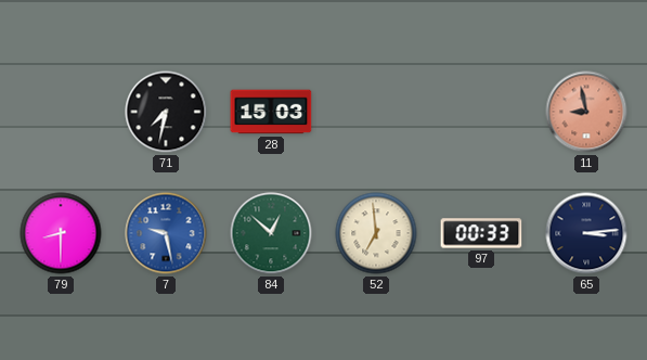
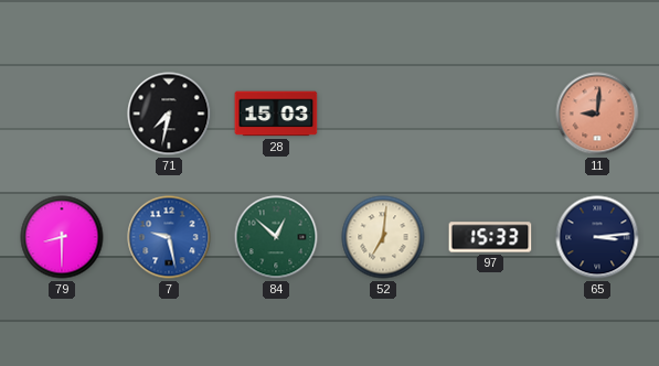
11: 8:58 -> 9:01
52: 6:59 -> 7:01
97: 00:33 -> 15:33
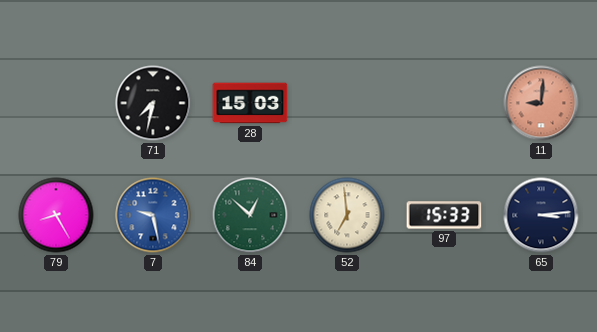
79: 8:30 -> 8:25
52: 7:01 -> 6:59
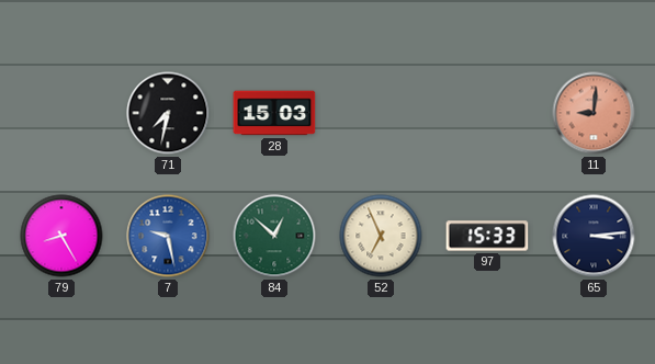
52: 6:59 -> 6:56
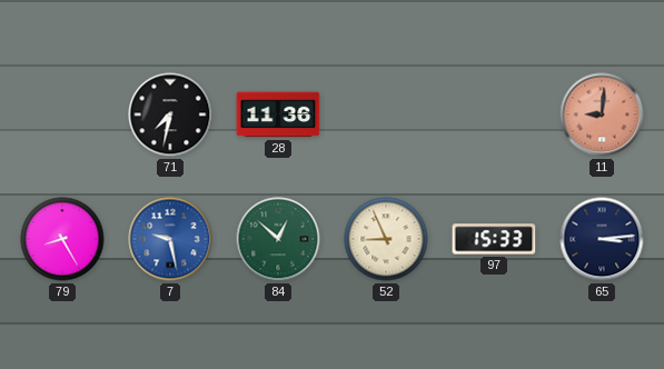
28: 15:03 -> 11:36
52: 6:56 -> 8:56
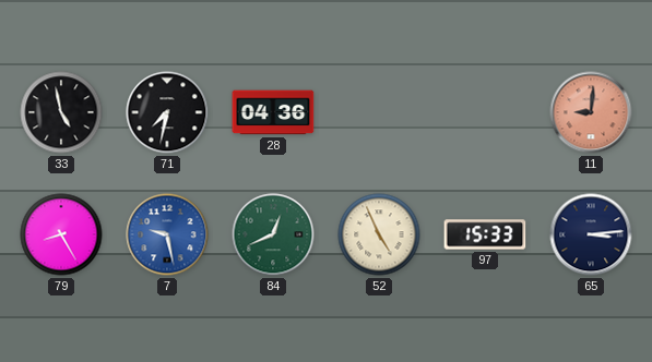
33: none -> 4:58
28: 11:36 -> 04:36
84: 12:52 -> 12:41
52: 8:56 -> 4:56
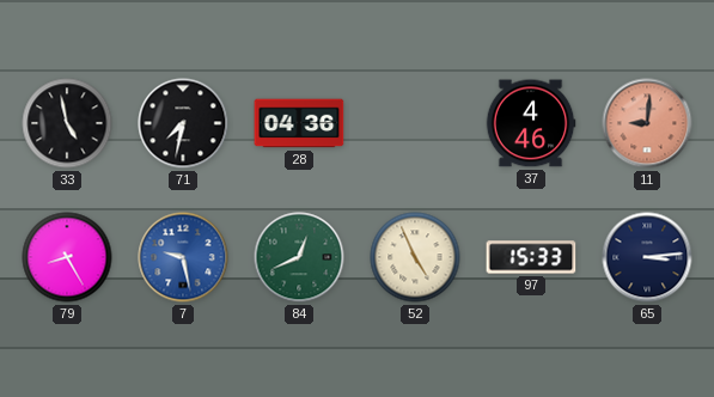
37: none -> 4:46
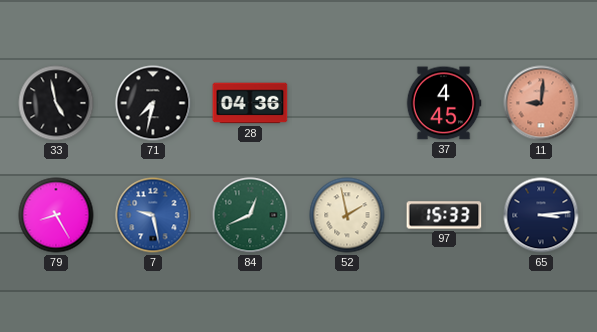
37: 4:46 -> 4:45
52: 4:56 -> 1:58
